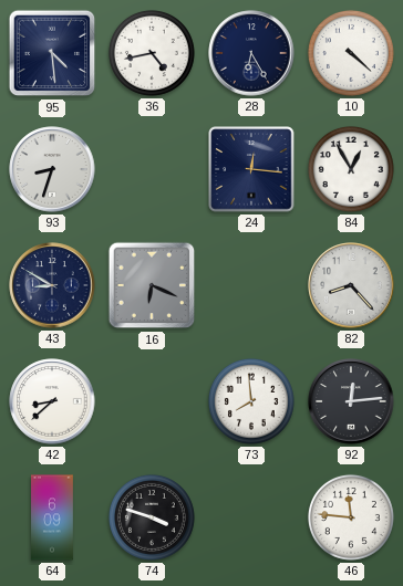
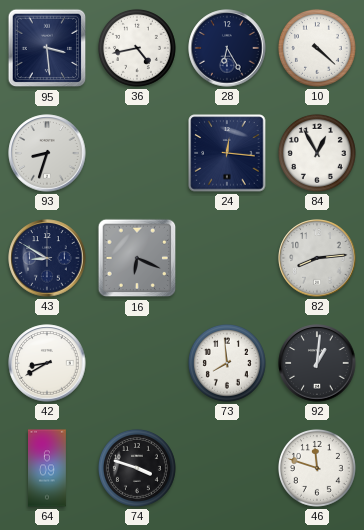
95: 4:29 -> 3:29
82: 8:23 -> 8:14
42: 8:38 -> 8:40
92: 12:14 -> 1:01
46: 11:46 -> 11:48
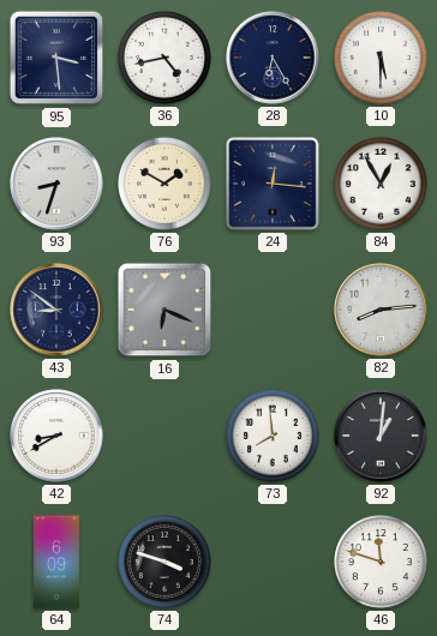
10: 4:22 -> 5:30
76: none -> 1:50
43: 8:50 -> 8:51
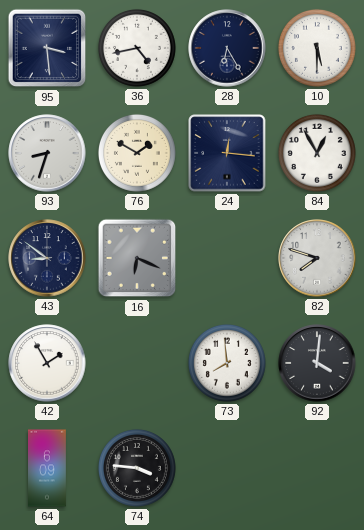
82: 8:14 -> 7:48
42: 8:40 -> 1:55
92: 1:01 -> 4:01
74: 3:48 -> 3:46
46: 11:48 -> none
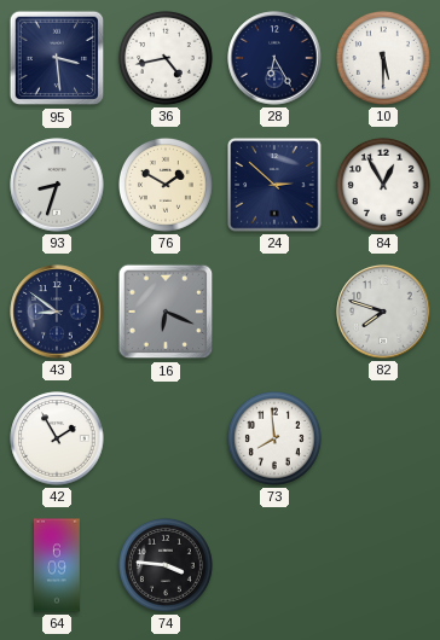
24: 12:16 -> 2:52
92: 4:01 -> none
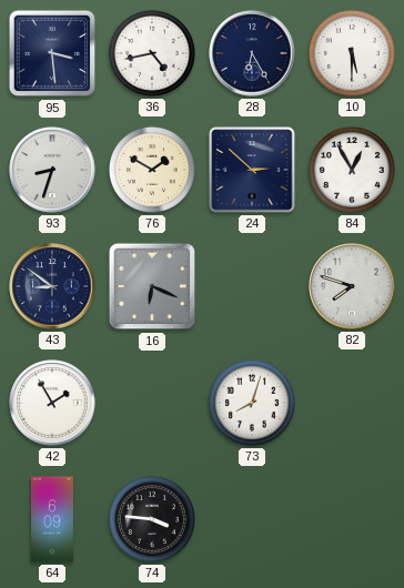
73: 7:59 -> 8:03
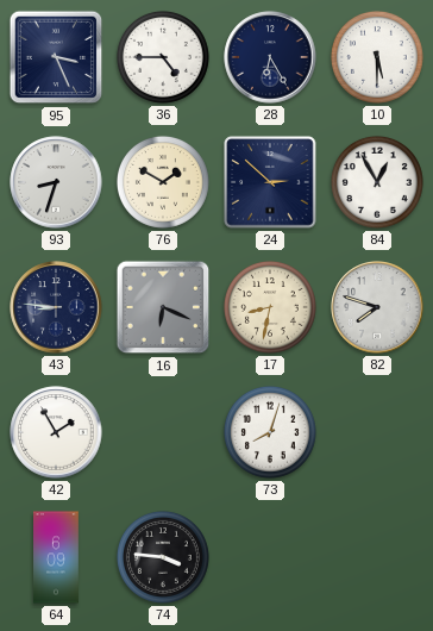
95: 3:29 -> 3:26
36: 4:43 -> 4:45
43: 8:51 -> 8:46
17: none -> 8:32
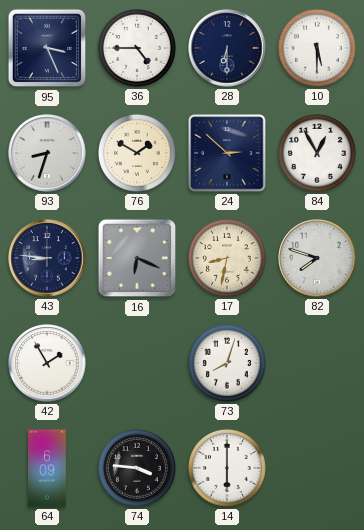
28: 6:25 -> 6:30
14: none -> 6:00
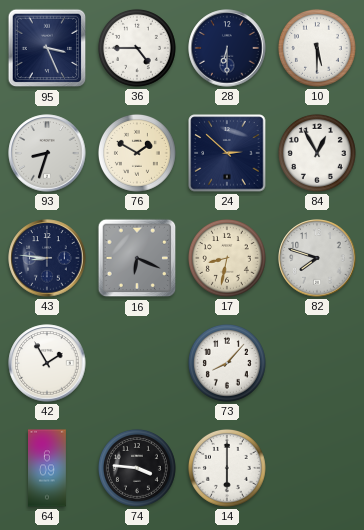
73: 8:03 -> 8:07
